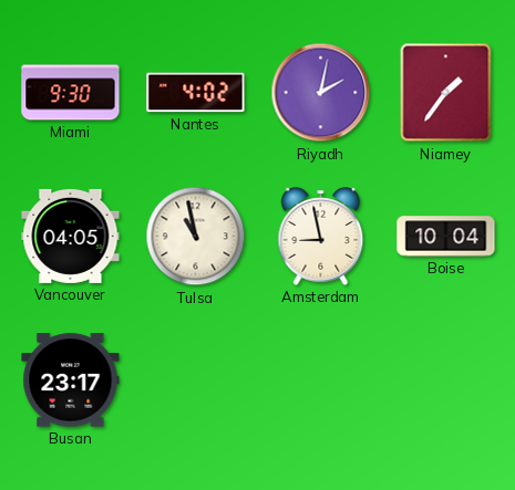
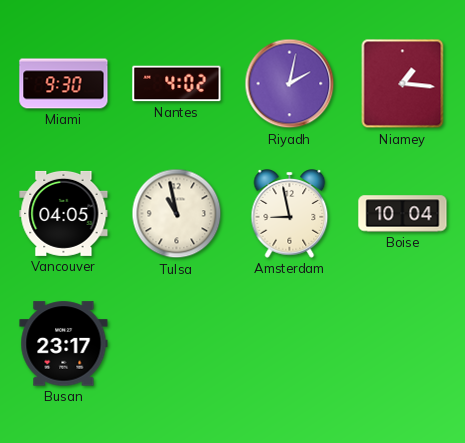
Niamey: 1:36 -> 1:16
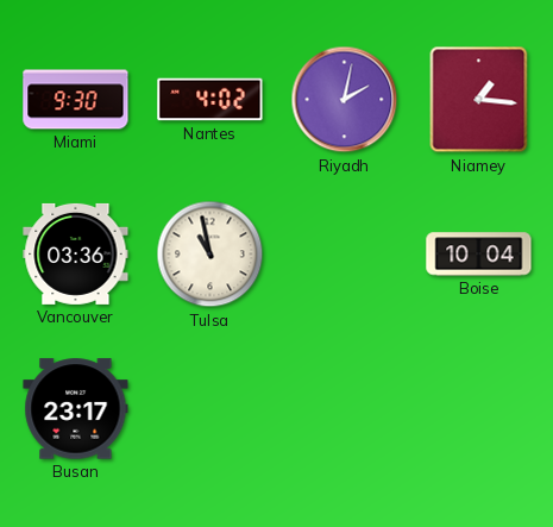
Vancouver: 04:05 -> 03:36
Amsterdam: 8:58 -> none
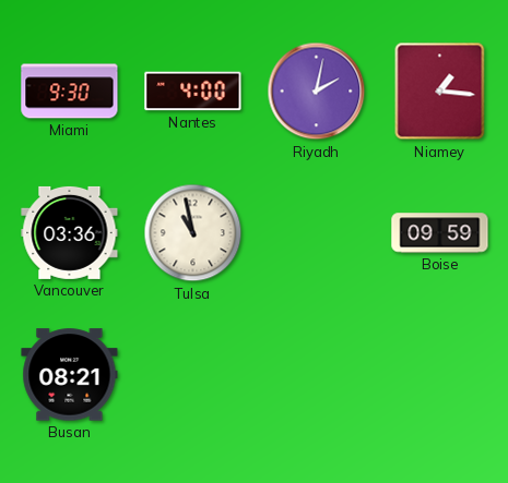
Nantes: 4:02 -> 4:00
Boise: 10:04 -> 09:59
Busan: 23:17 -> 08:21
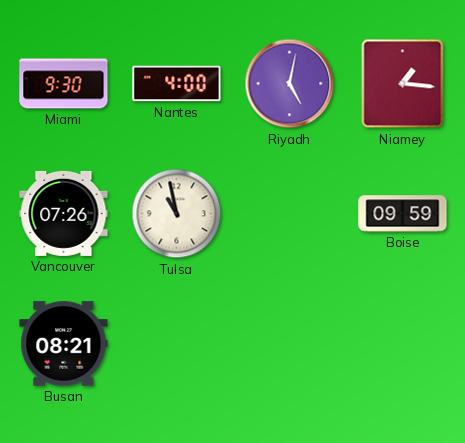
Riyadh: 2:02 -> 5:02
Vancouver: 03:36 -> 07:26
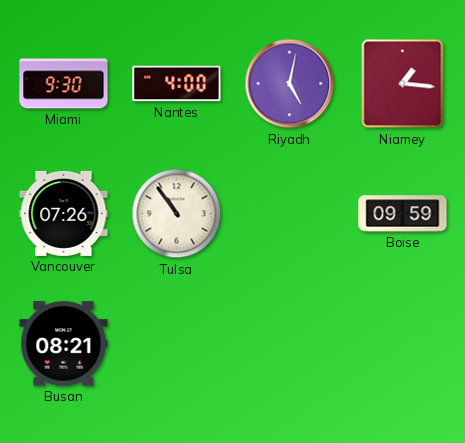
Tulsa: 10:58 -> 10:54
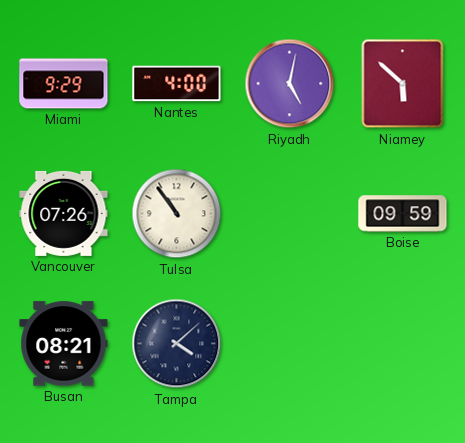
Miami: 9:30 -> 9:29
Niamey: 1:16 -> 5:52
Tampa: none -> 4:08
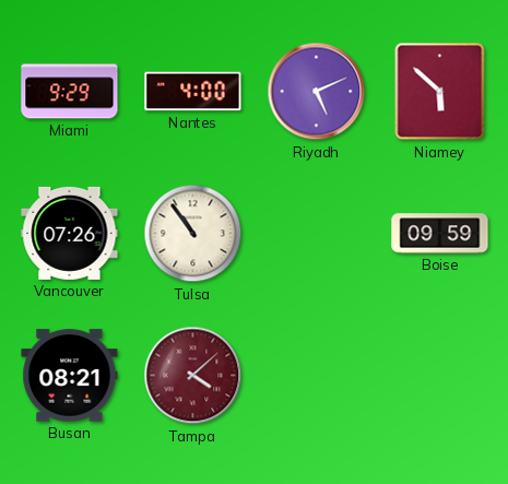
Riyadh: 5:02 -> 5:11
Tampa dial: navy -> burgundy
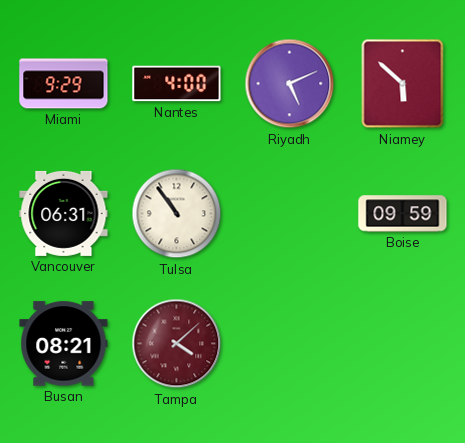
Vancouver: 07:26 -> 06:31
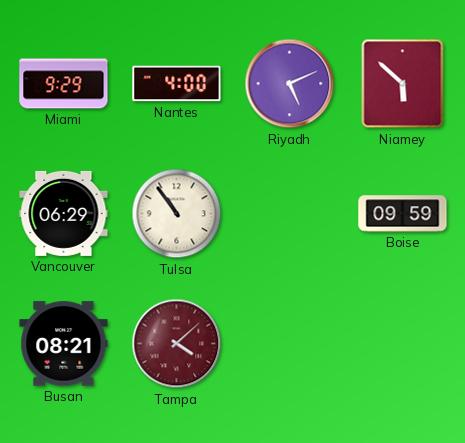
Vancouver: 06:31 -> 06:29
